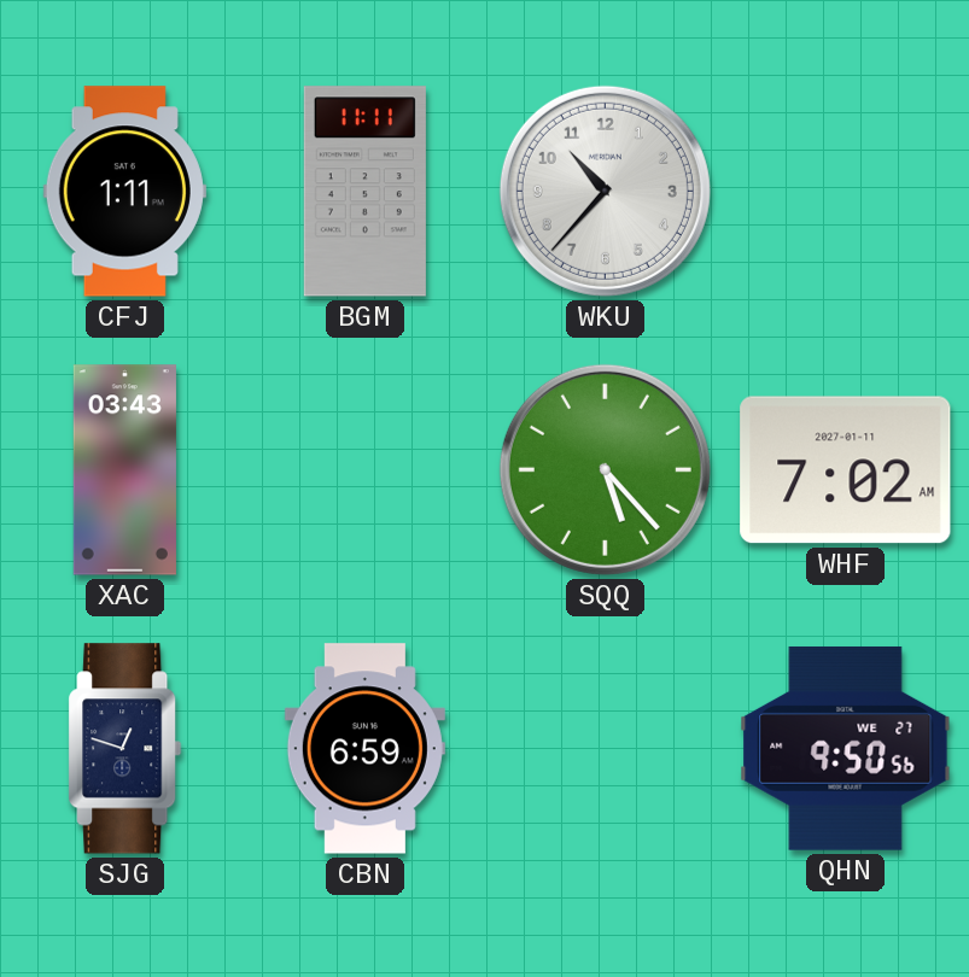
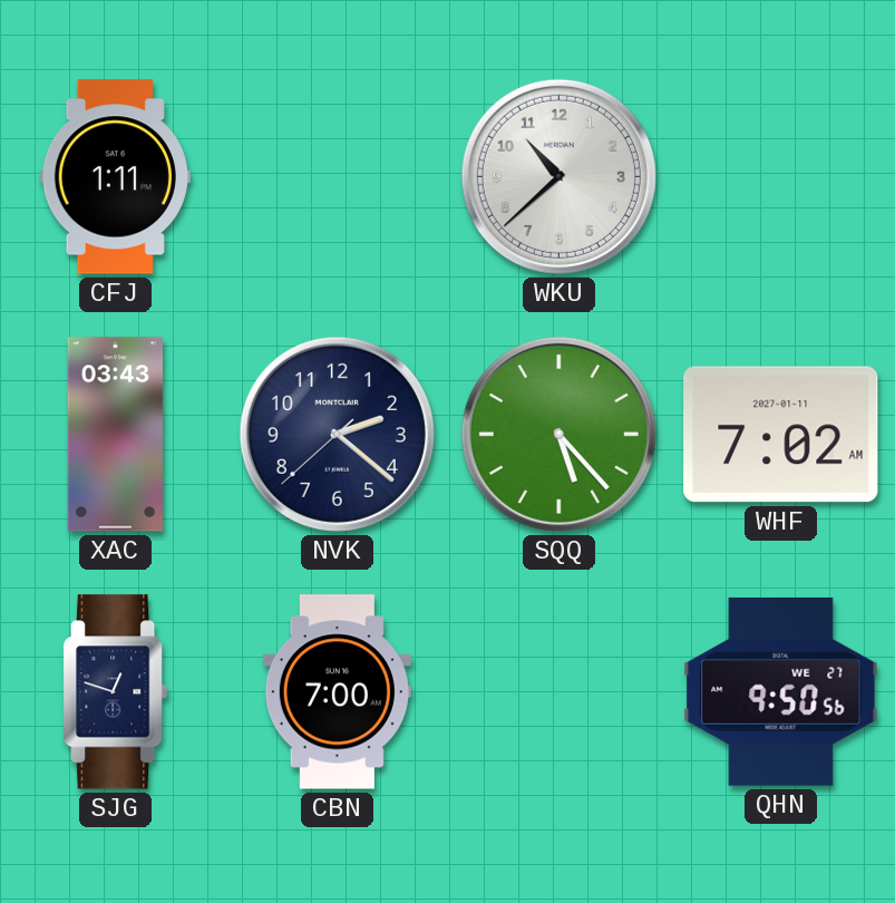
BGM: 11:11 -> none
WKU: 10:37 -> 10:38
NVK: none -> 2:21
CBN: 6:59 -> 7:00
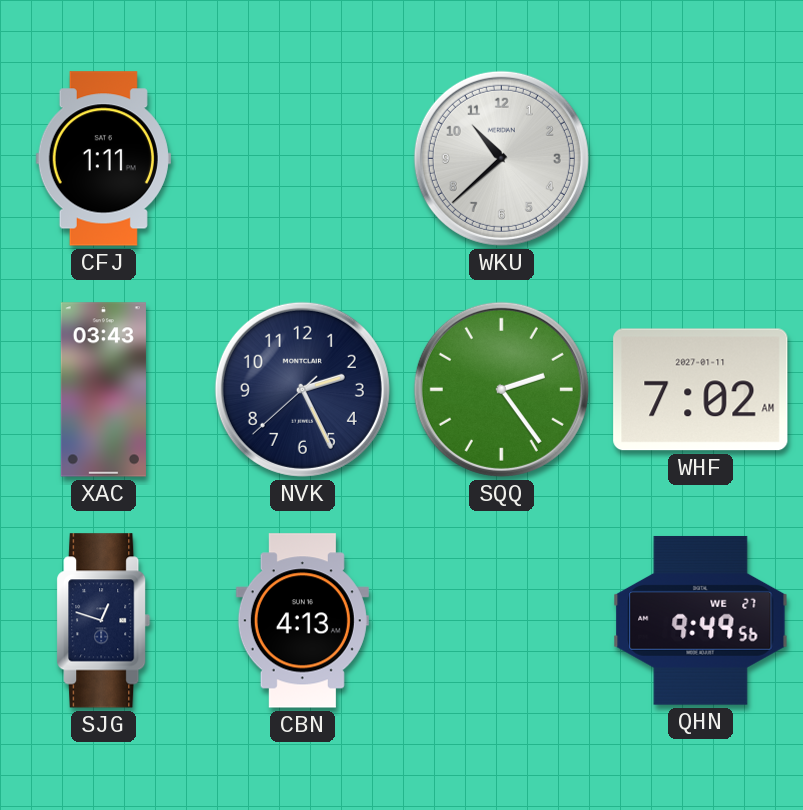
NVK: 2:21 -> 2:25
SQQ: 5:23 -> 2:24
CBN: 7:00 -> 4:13
QHN: 9:50 -> 9:49
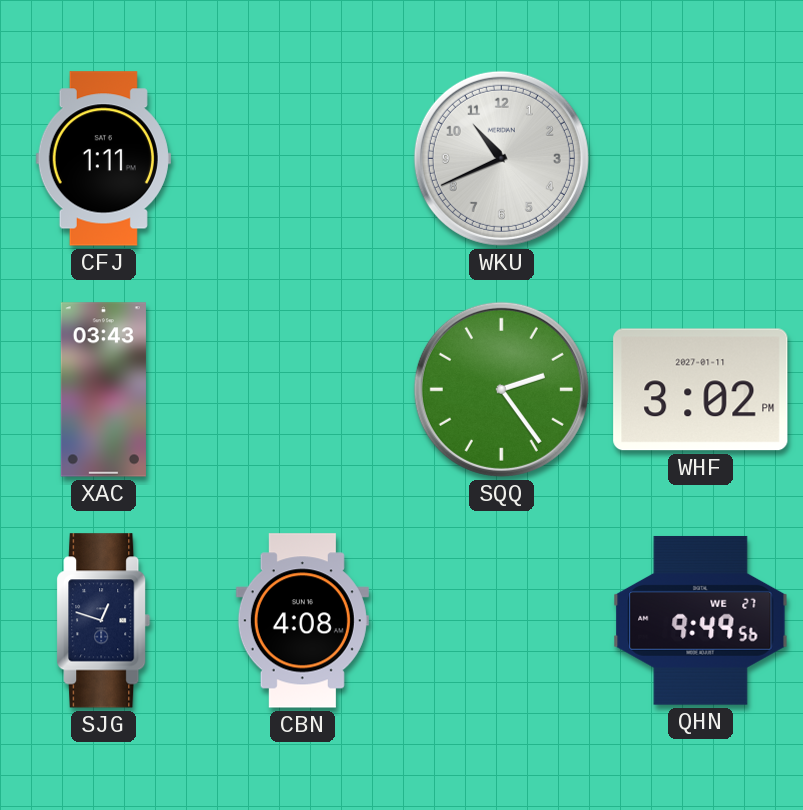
WKU: 10:38 -> 10:41
NVK: 2:25 -> none
WHF: 7:02 -> 3:02
CBN: 4:13 -> 4:08
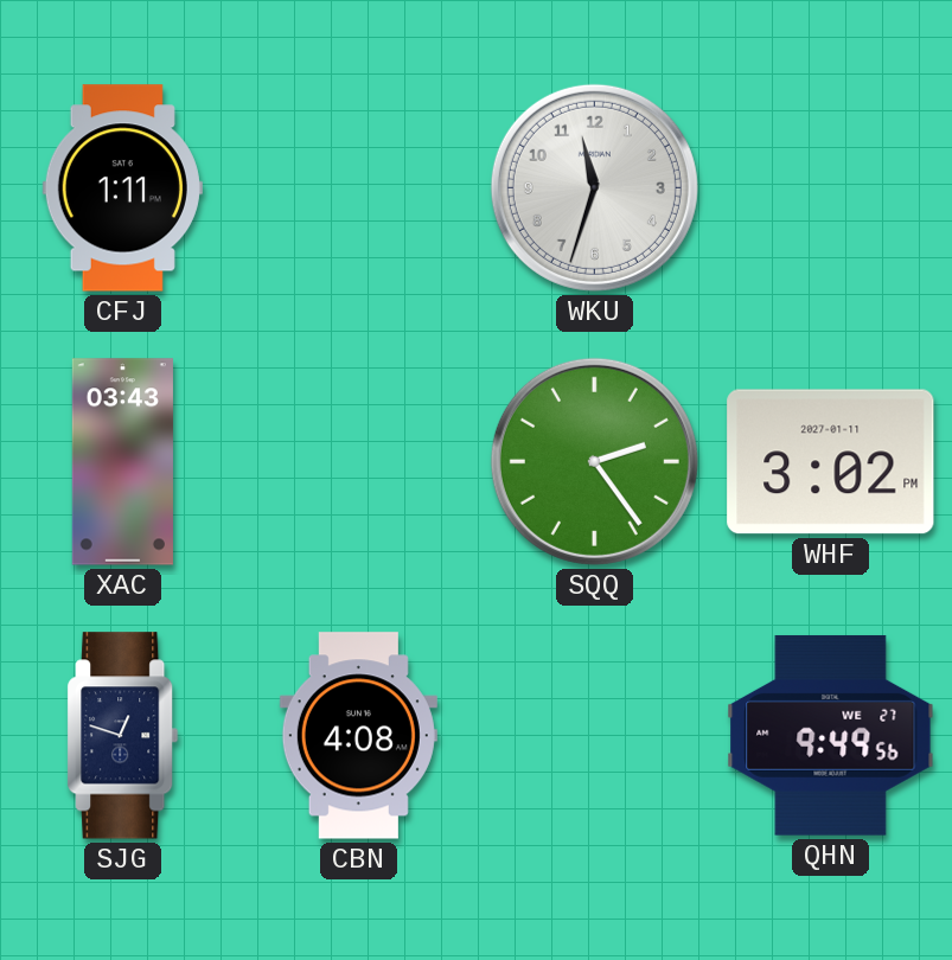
WKU: 10:41 -> 11:33
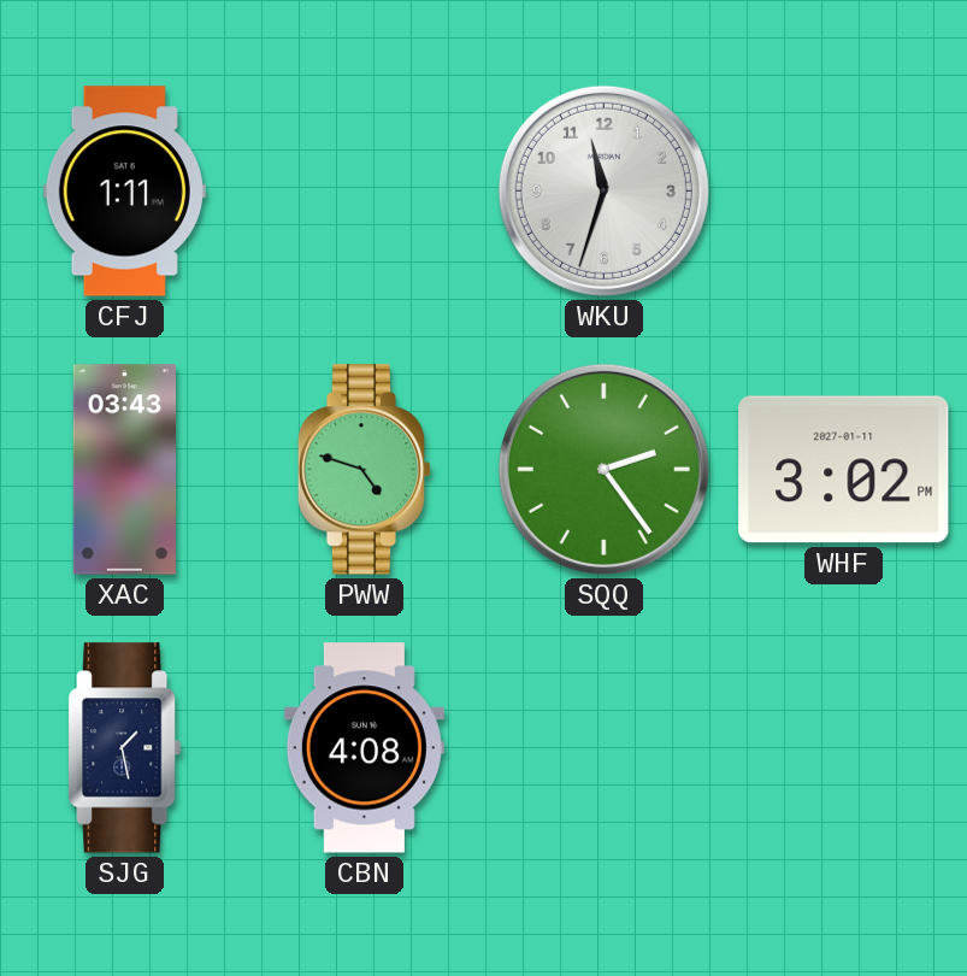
PWW: none -> 4:48
SJG: 12:48 -> 1:28
QHN: 9:49 -> none
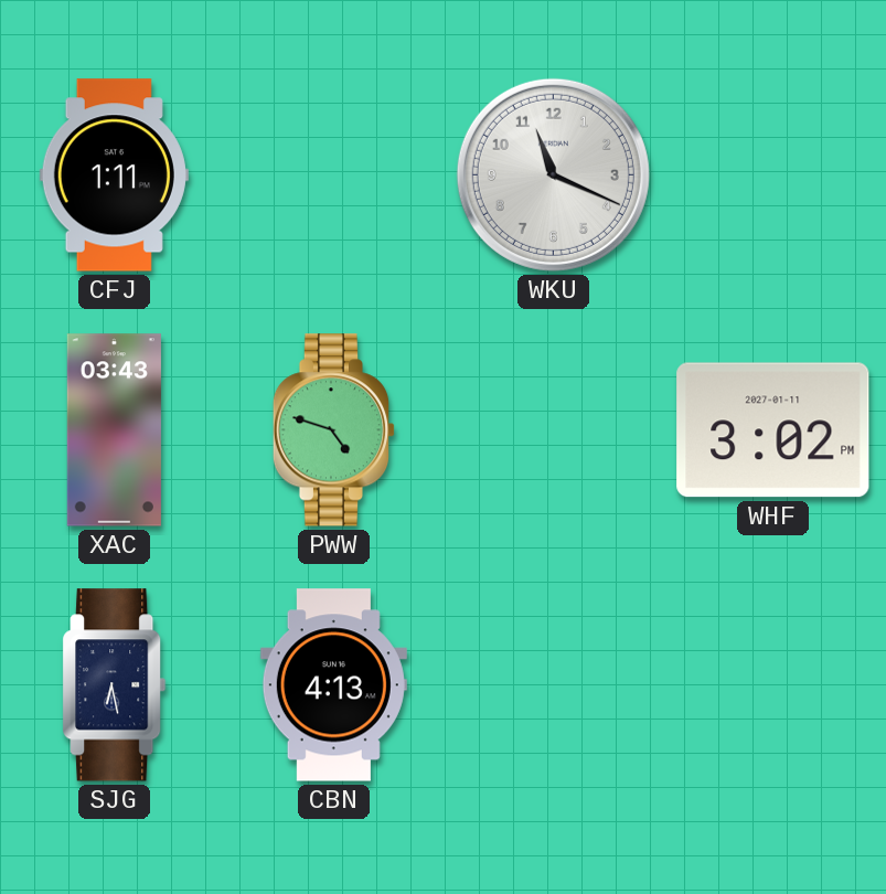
WKU: 11:33 -> 11:19
SQQ: 2:24 -> none
SJG: 1:28 -> 6:28
CBN: 4:08 -> 4:13
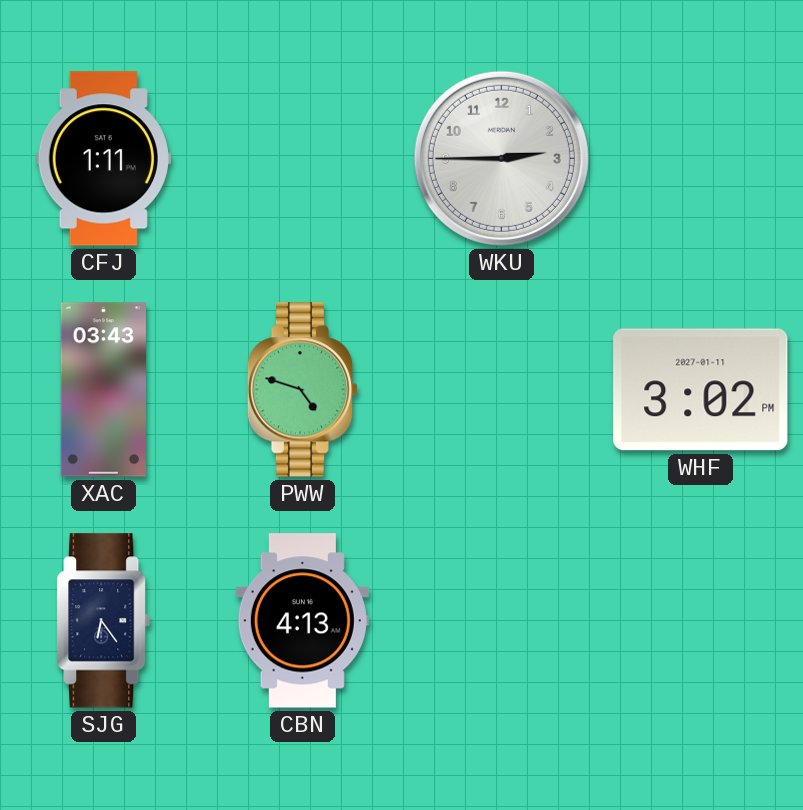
WKU: 11:19 -> 2:45
SJG: 6:28 -> 6:24
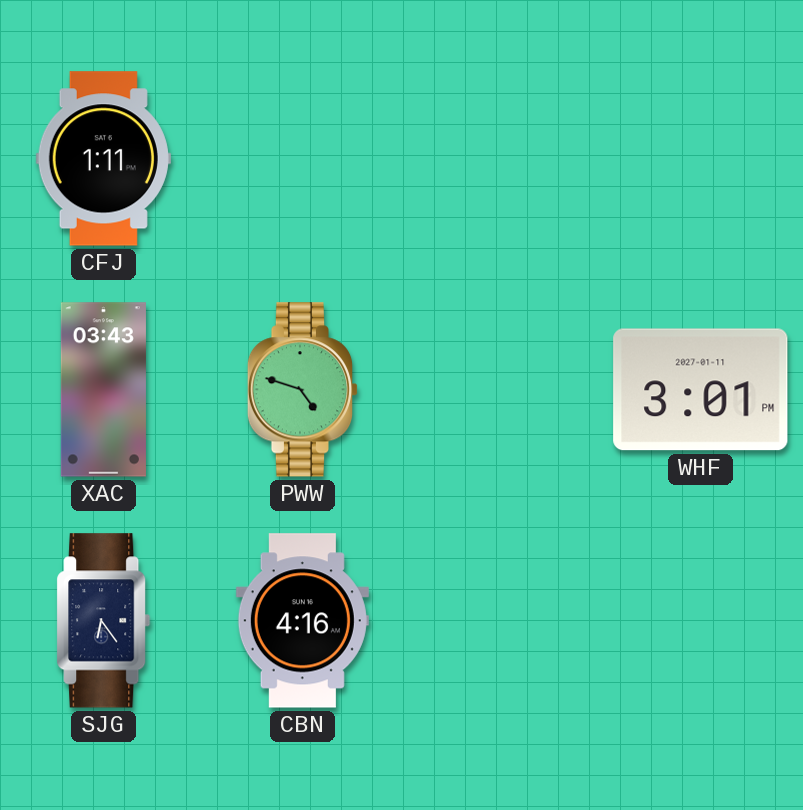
WKU: 2:45 -> none
WHF: 3:02 -> 3:01
CBN: 4:13 -> 4:16
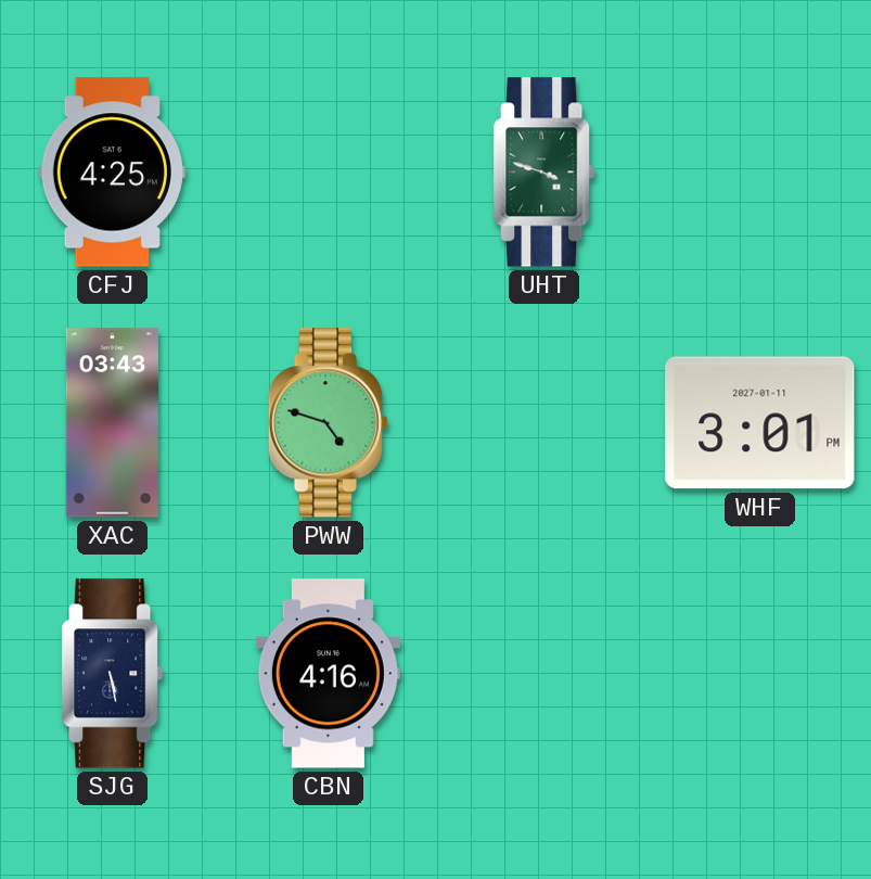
CFJ: 1:11 -> 4:25
UHT: none -> 3:48
SJG: 6:24 -> 5:28
